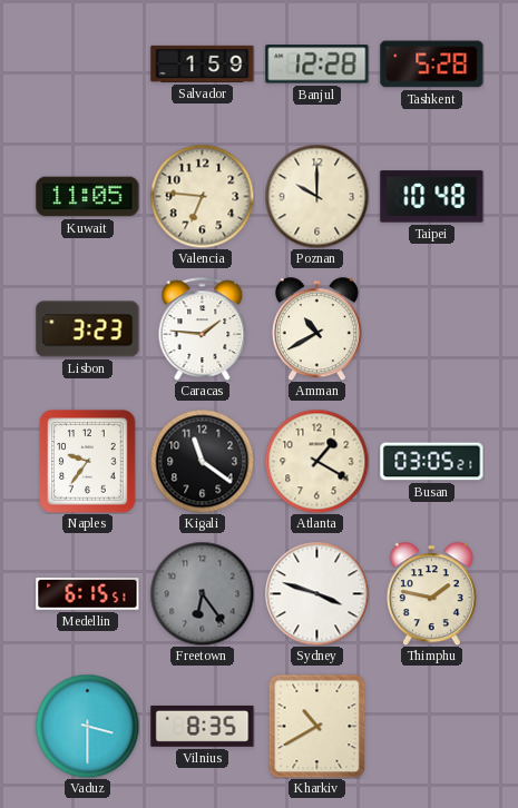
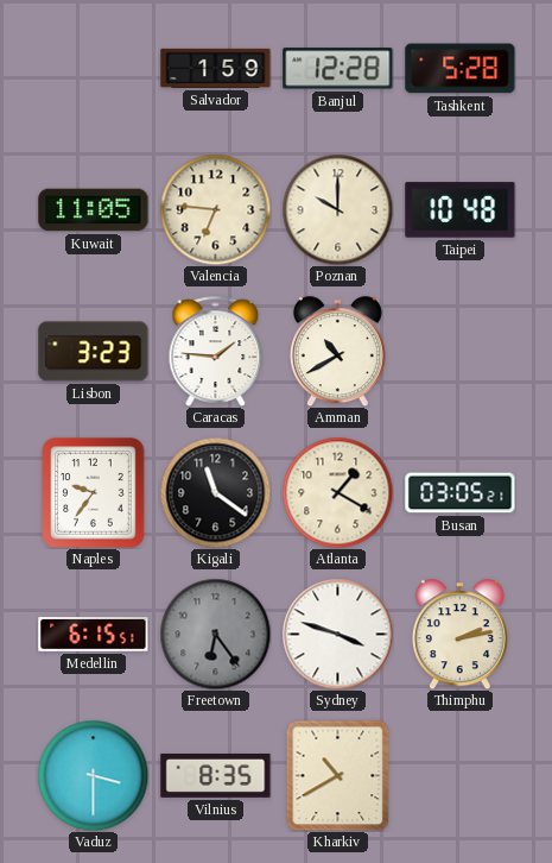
Thimphu: 1:47 -> 2:13
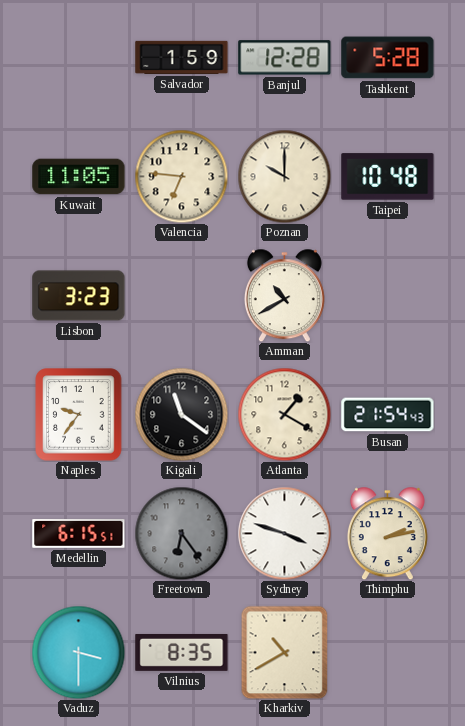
Caracas: 1:46 -> none
Busan: 03:05 -> 21:54
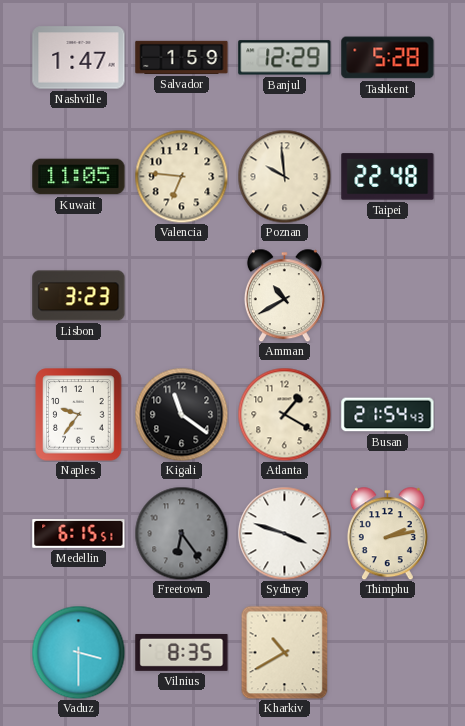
Nashville: none -> 1:47
Banjul: 12:28 -> 12:29
Poznan: 10:00 -> 9:59
Taipei: 10:48 -> 22:48
